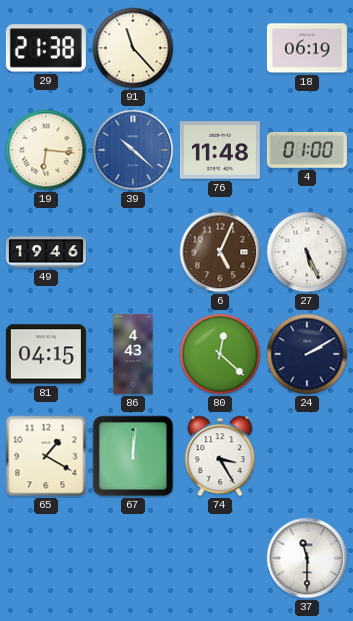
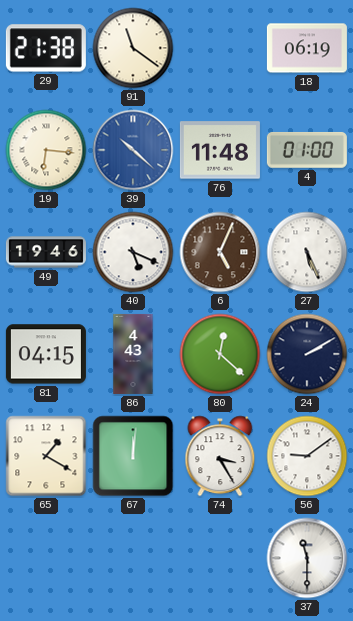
91: 11:23 -> 11:21
40: none -> 5:19
56: none -> 9:09
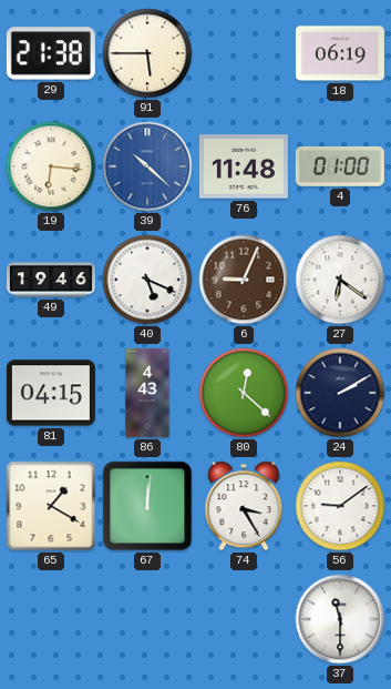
91: 11:21 -> 5:45
6: 5:04 -> 9:04
27: 5:26 -> 6:21
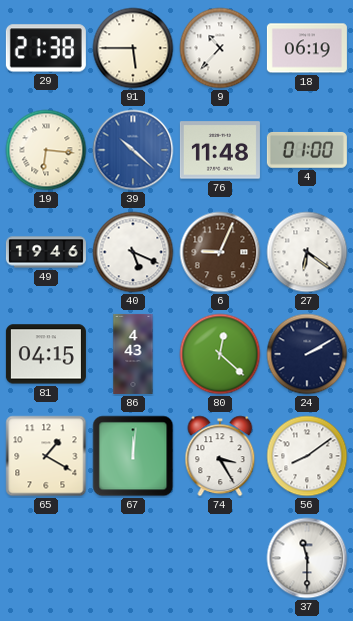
9: none -> 10:37
56: 9:09 -> 8:09
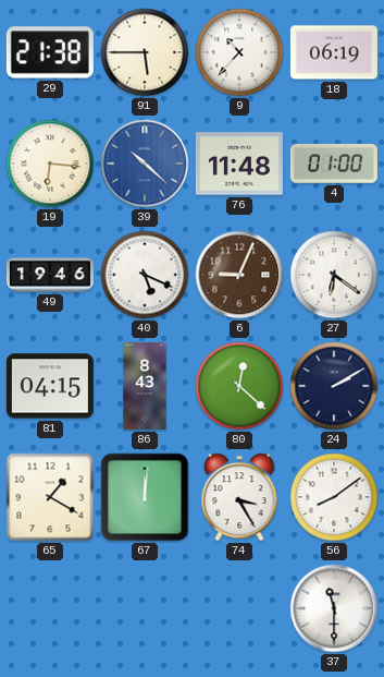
86: 4:43 -> 8:43
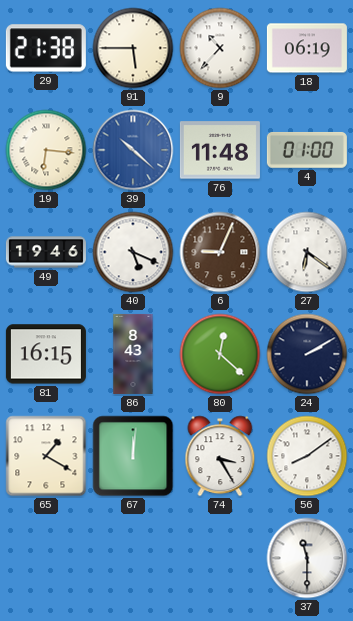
81: 04:15 -> 16:15
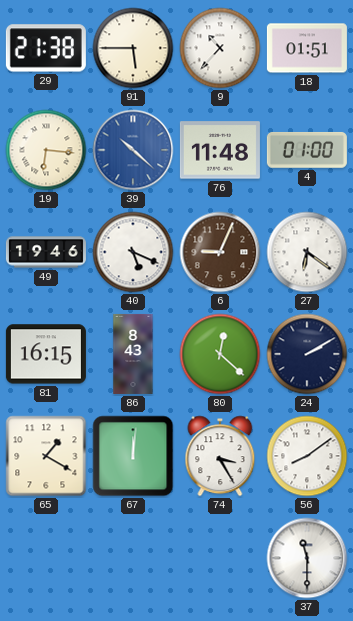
18: 06:19 -> 01:51
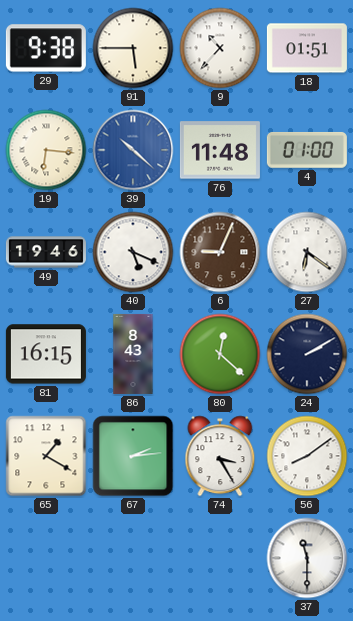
29: 21:38 -> 9:38
67: 12:01 -> 2:14
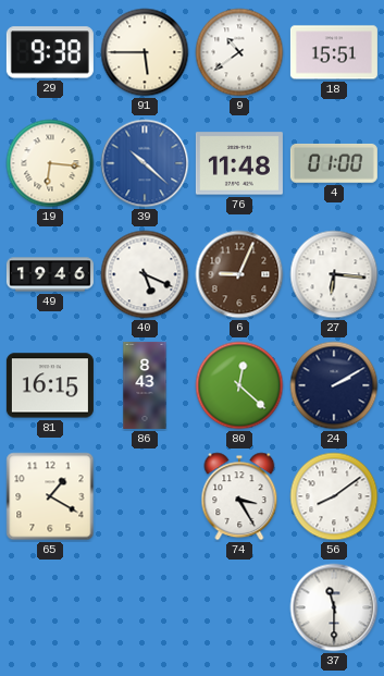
9: 10:37 -> 10:39
18: 01:51 -> 15:51
27: 6:21 -> 6:16
67: 2:14 -> none
